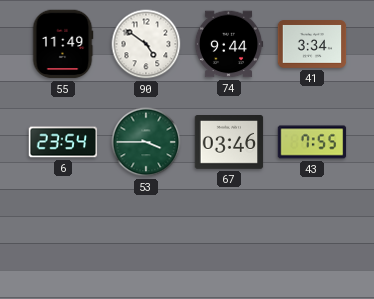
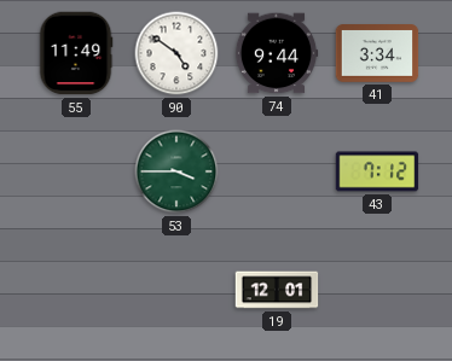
6: 23:54 -> none
67: 03:46 -> none
43: 7:55 -> 7:12
19: none -> 12:01
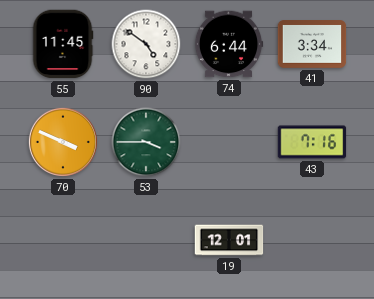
55: 11:49 -> 11:45
74: 9:44 -> 6:44
70: none -> 3:49
43: 7:12 -> 7:16
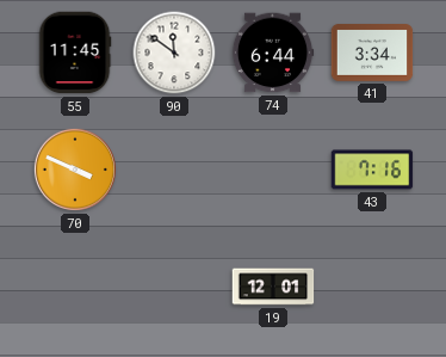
90: 4:51 -> 11:51
53: 3:45 -> none
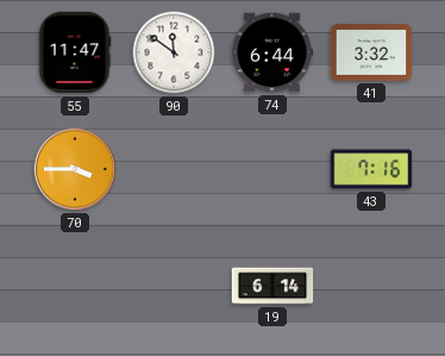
55: 11:45 -> 11:47
41: 3:34 -> 3:32
70: 3:49 -> 3:45
19: 12:01 -> 6:14
